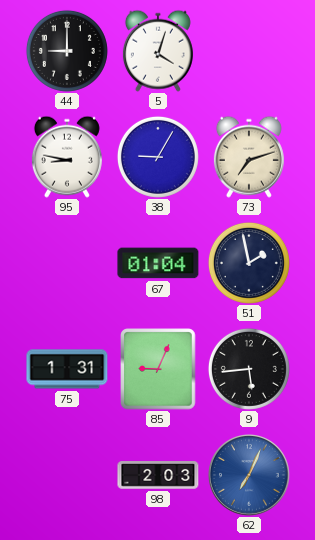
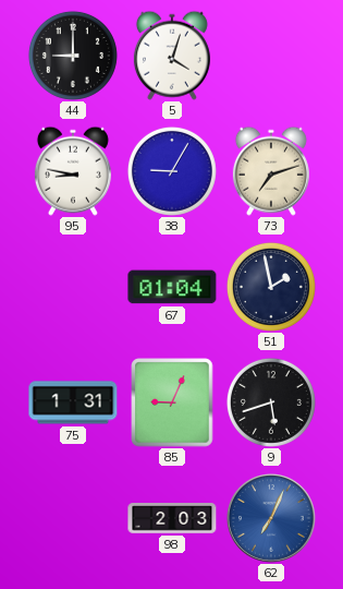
9: 5:44 -> 5:42
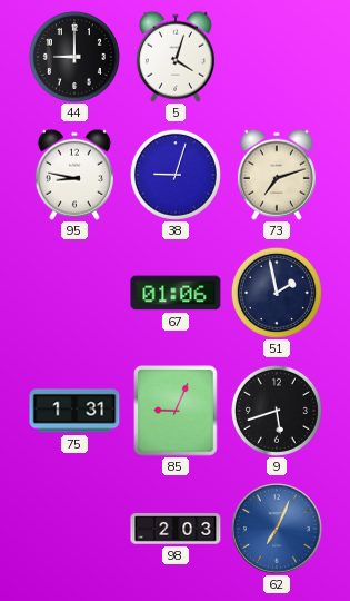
38: 9:05 -> 9:03
67: 01:04 -> 01:06
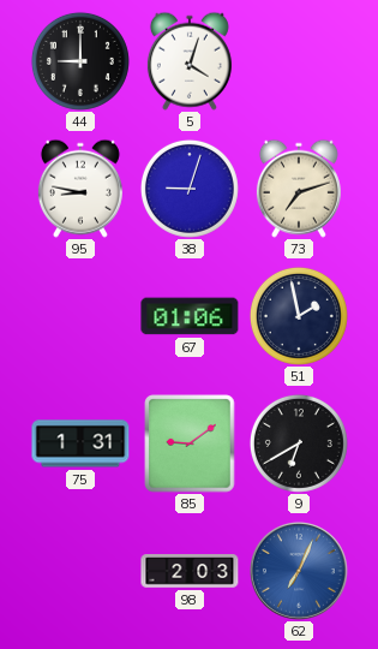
85: 9:04 -> 9:09
9: 5:42 -> 6:40
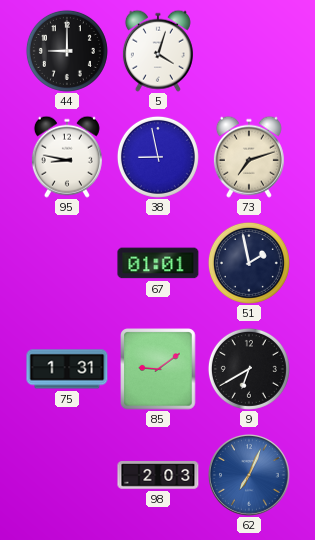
38: 9:03 -> 8:58
67: 01:06 -> 01:01
